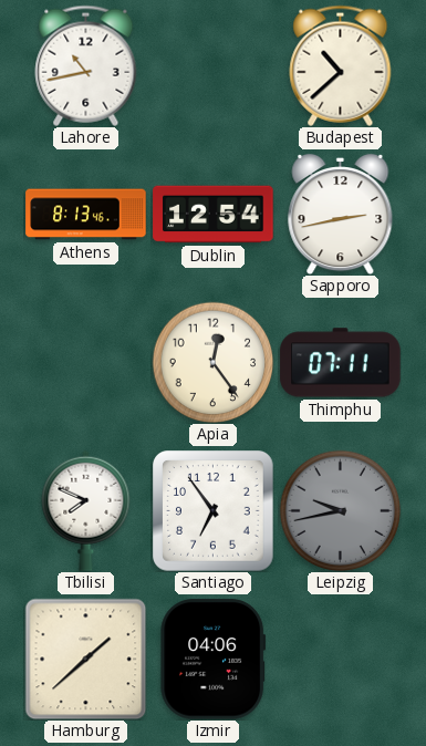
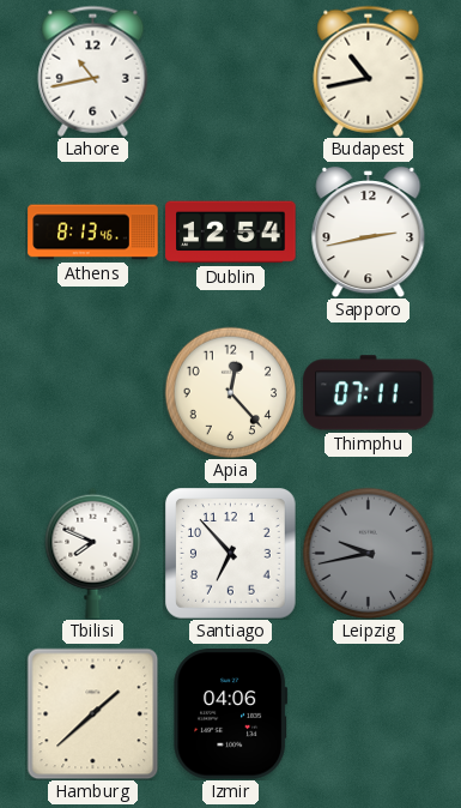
Budapest: 10:38 -> 10:43
Apia: 12:24 -> 12:23
Santiago: 6:54 -> 6:53
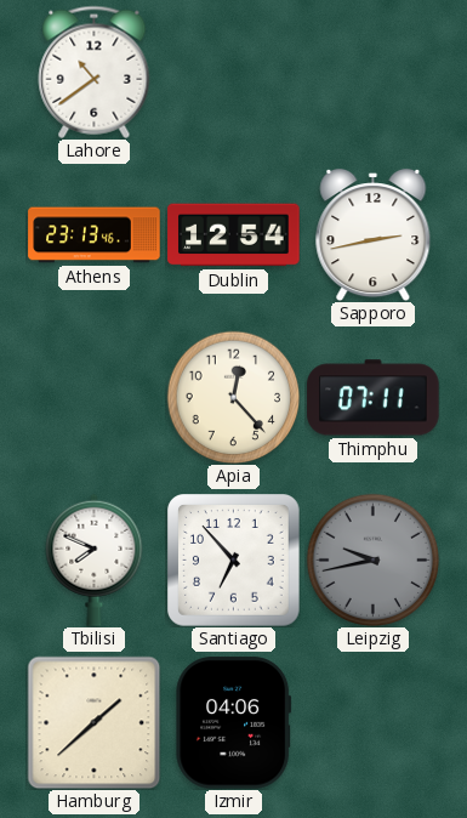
Lahore: 10:43 -> 10:39
Budapest: 10:43 -> none
Athens: 8:13 -> 23:13
